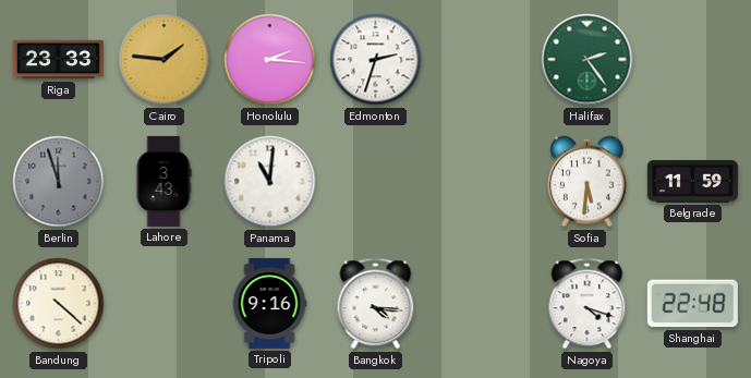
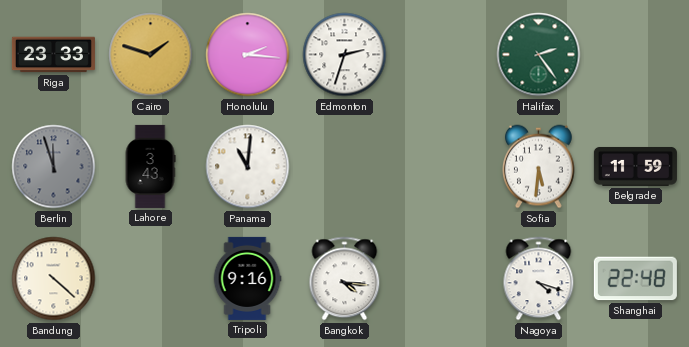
Cairo: 1:46 -> 1:48
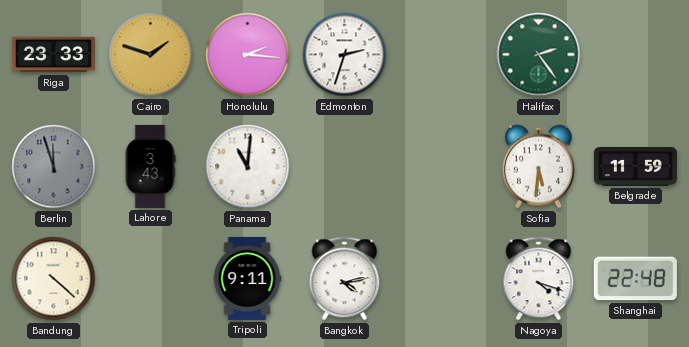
Tripoli: 9:16 -> 9:11
Bangkok: 4:16 -> 4:13
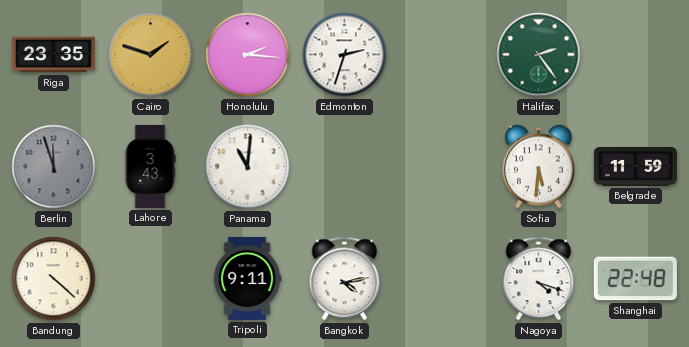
Riga: 23:33 -> 23:35
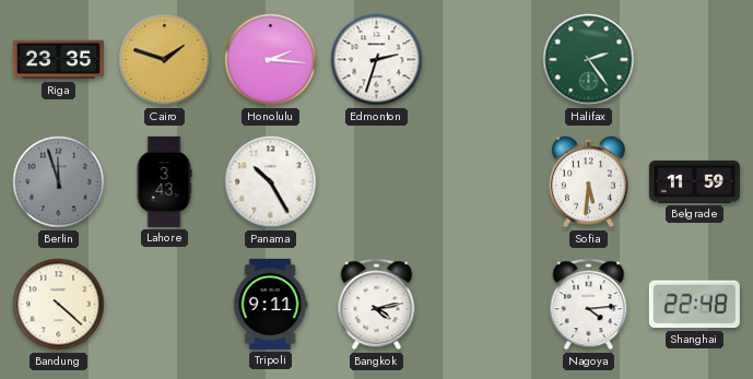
Panama: 11:01 -> 10:25
Nagoya: 4:18 -> 4:14
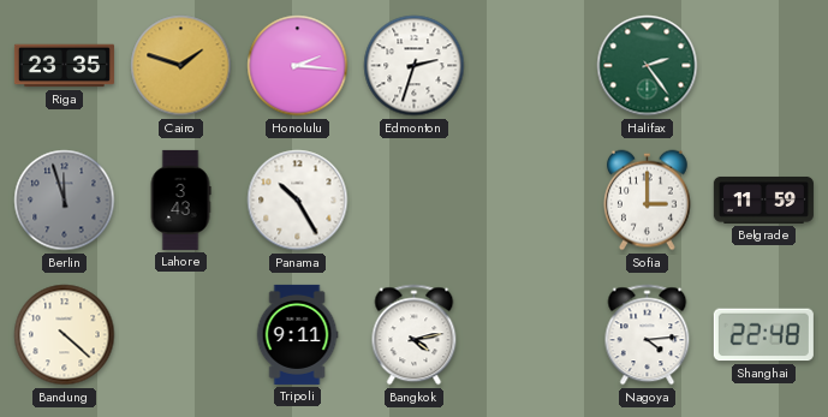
Sofia: 5:31 -> 3:00
